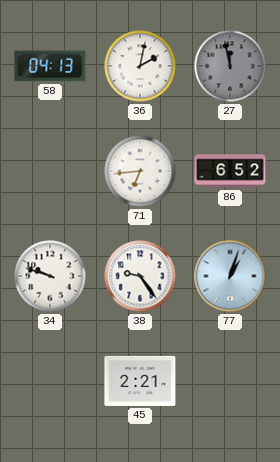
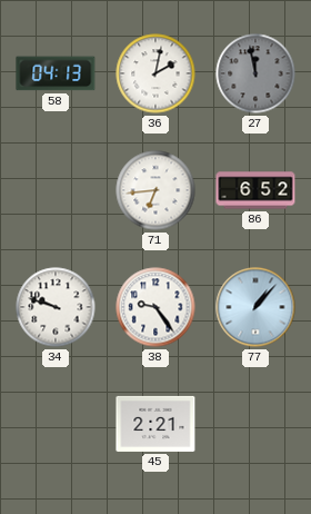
77: 1:03 -> 1:07
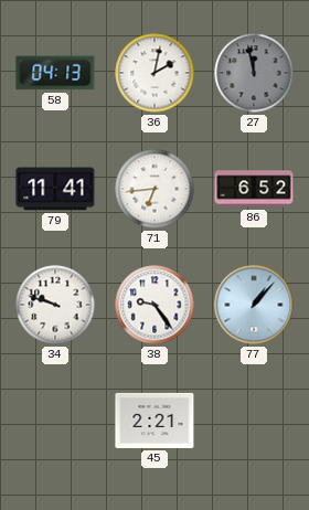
79: none -> 11:41
